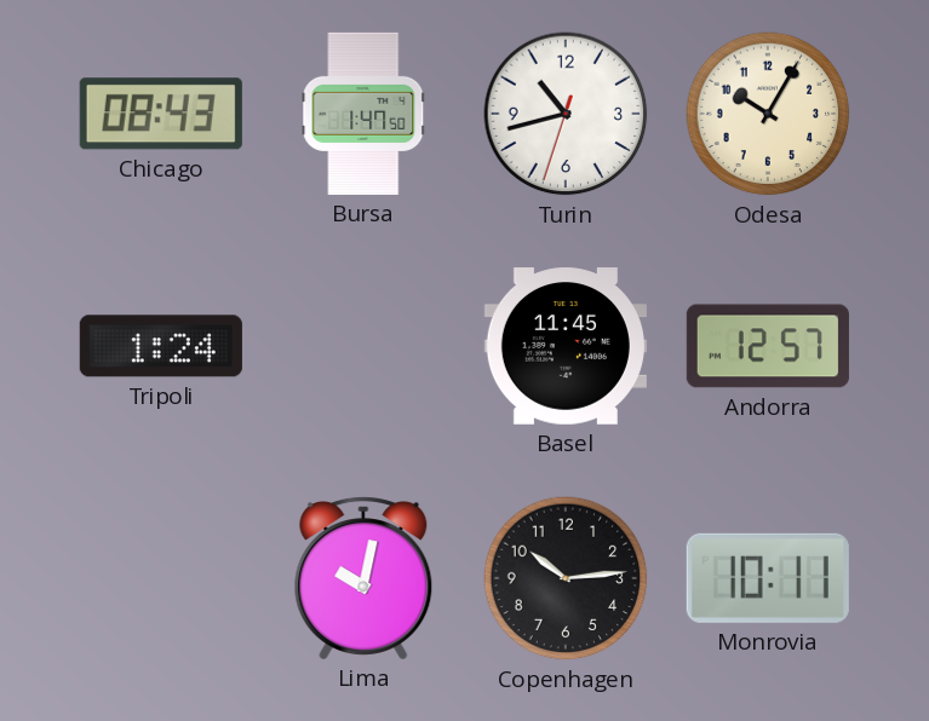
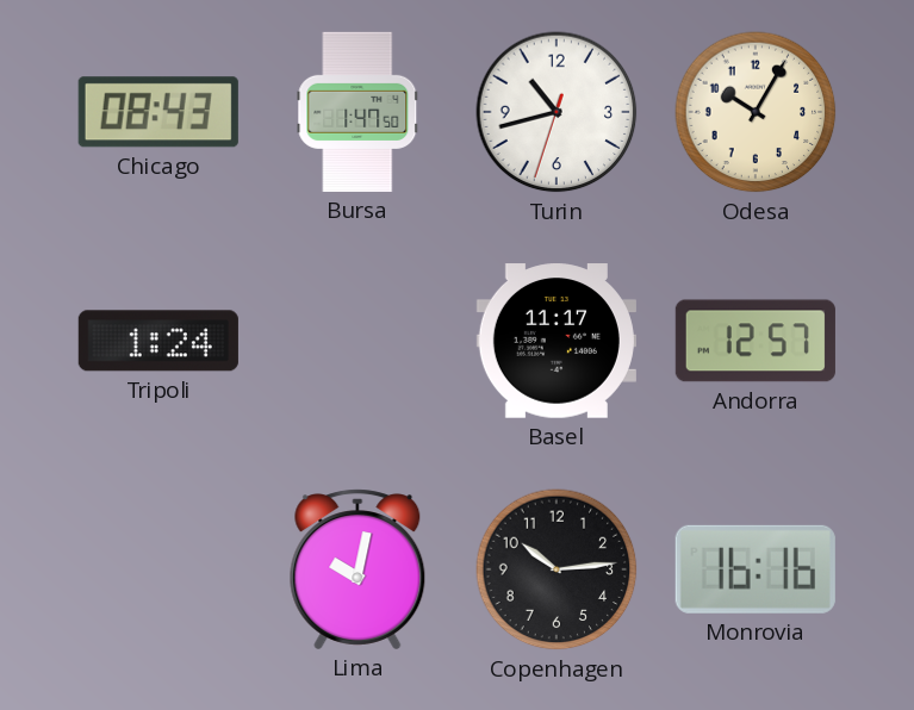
Basel: 11:45 -> 11:17
Monrovia: 10:11 -> 16:16
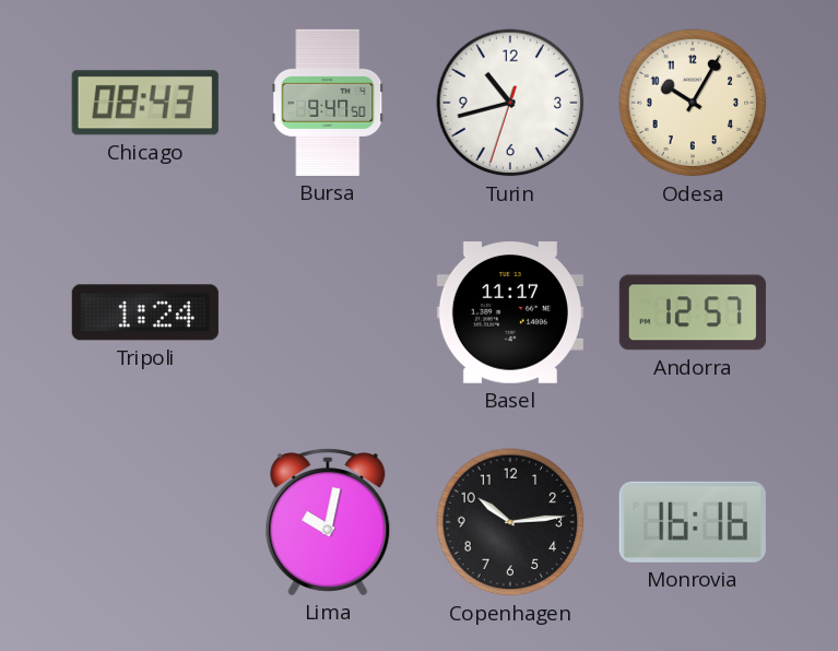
Bursa: 1:47 -> 9:47
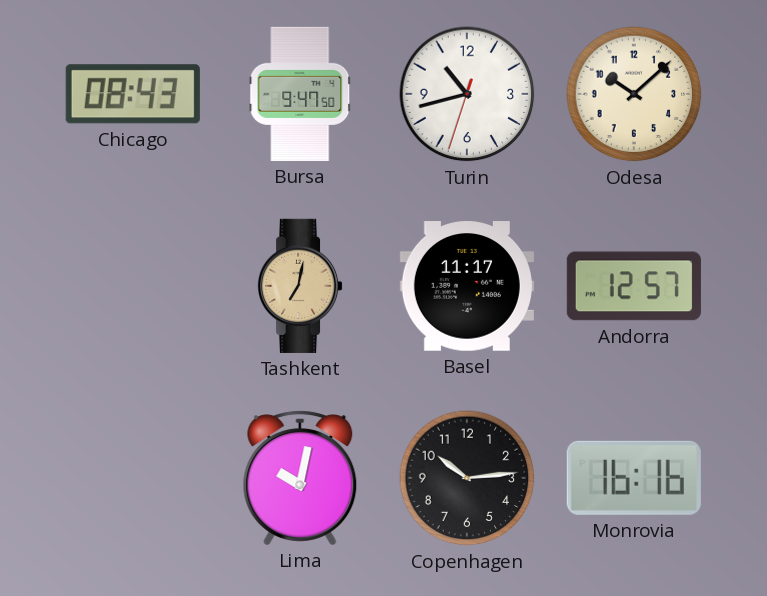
Odesa: 10:05 -> 10:08
Tripoli: 1:24 -> none
Tashkent: none -> 7:02
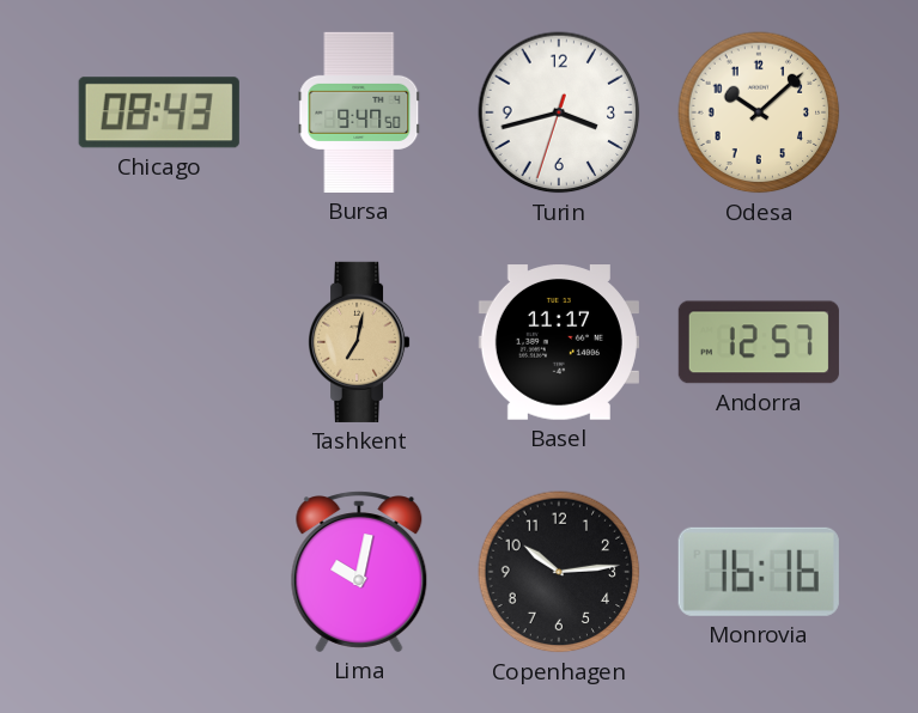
Turin: 10:42 -> 3:42
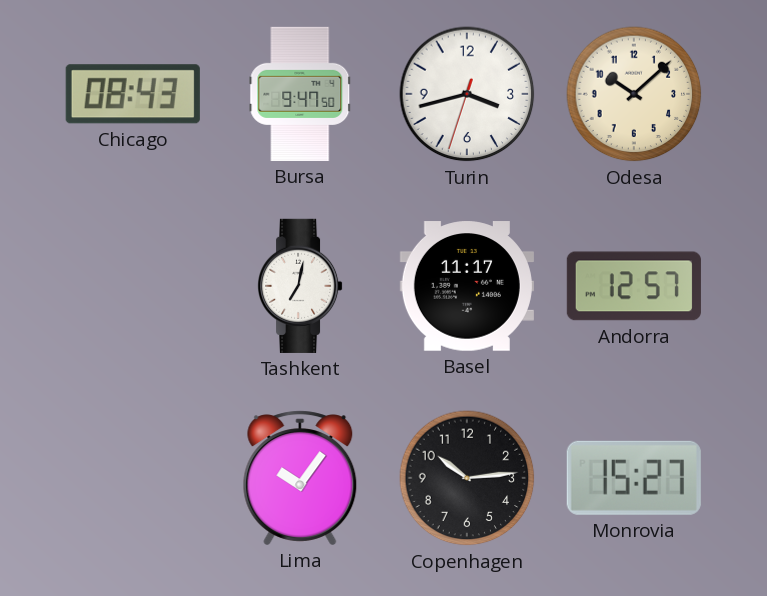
Tashkent dial: champagne -> white
Lima: 10:02 -> 10:06
Monrovia: 16:16 -> 15:27
